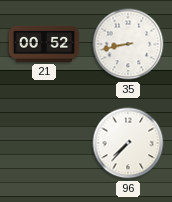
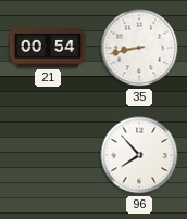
21: 00:52 -> 00:54
96: 7:37 -> 7:53
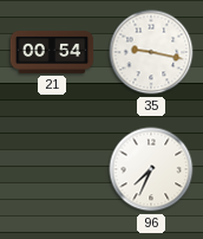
35: 8:43 -> 9:17
96: 7:53 -> 7:34
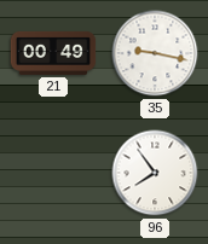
21: 00:54 -> 00:49
96: 7:34 -> 7:54
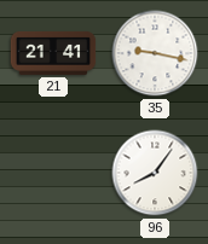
21: 00:49 -> 21:41
96: 7:54 -> 8:06
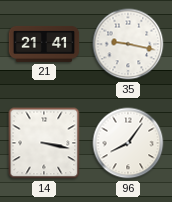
14: none -> 3:17
